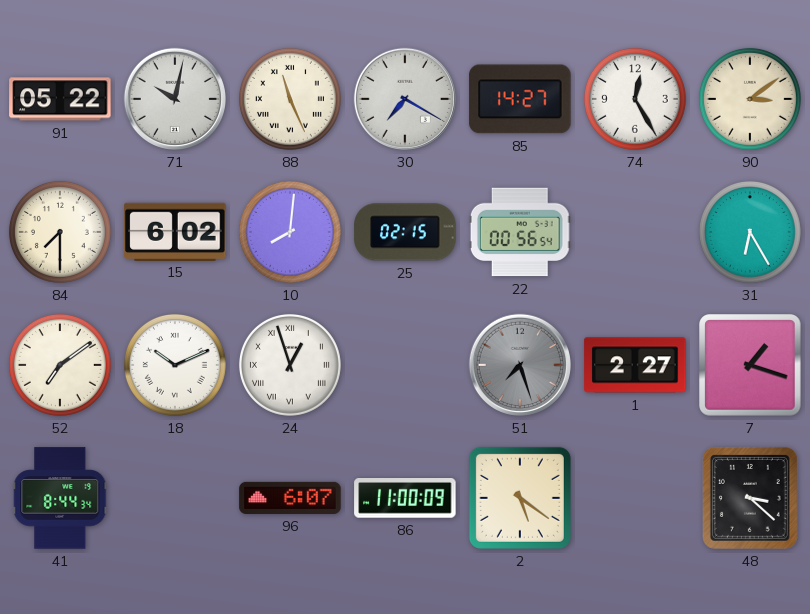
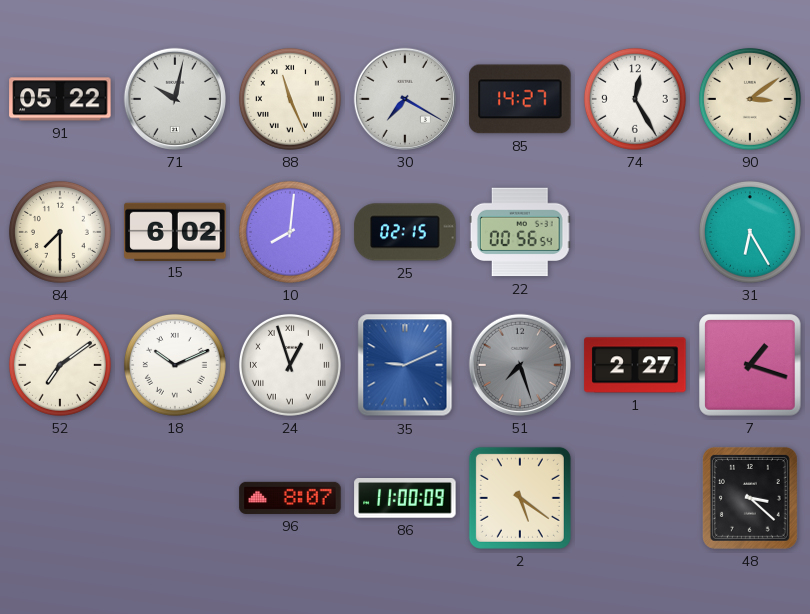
35: none -> 9:11
41: 8:44 -> none
96: 6:07 -> 8:07
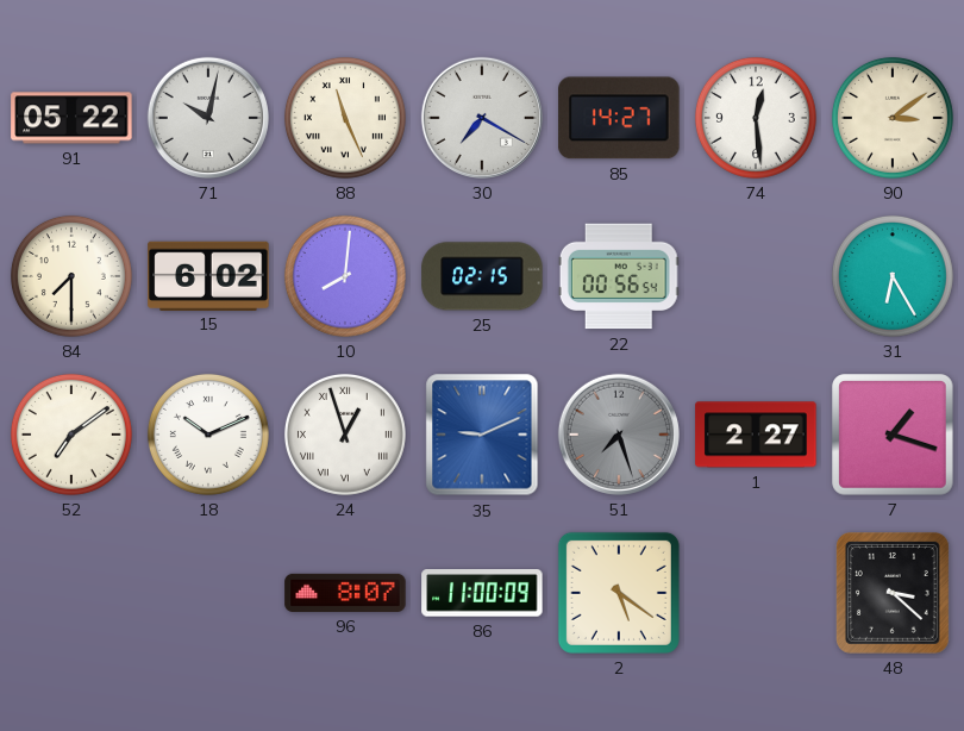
74: 12:25 -> 12:29
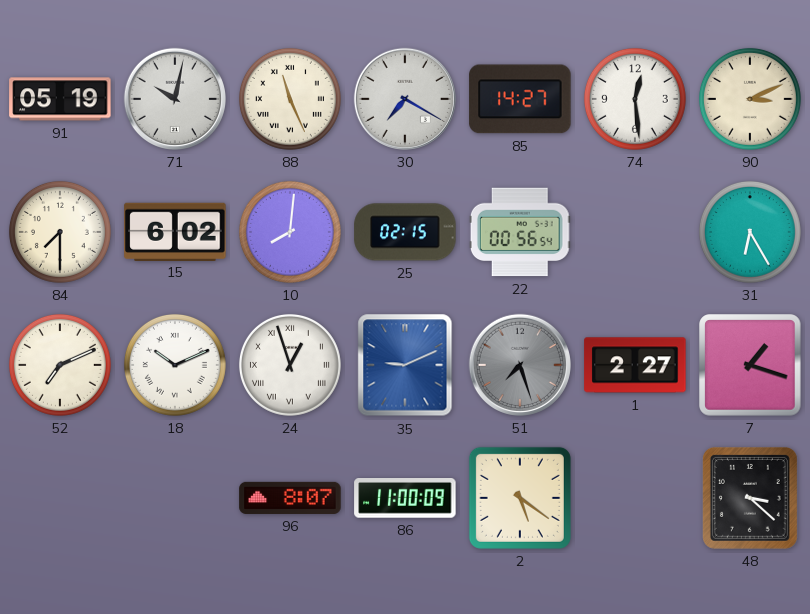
91: 05:22 -> 05:19
90: 3:09 -> 3:11
52: 7:09 -> 7:11
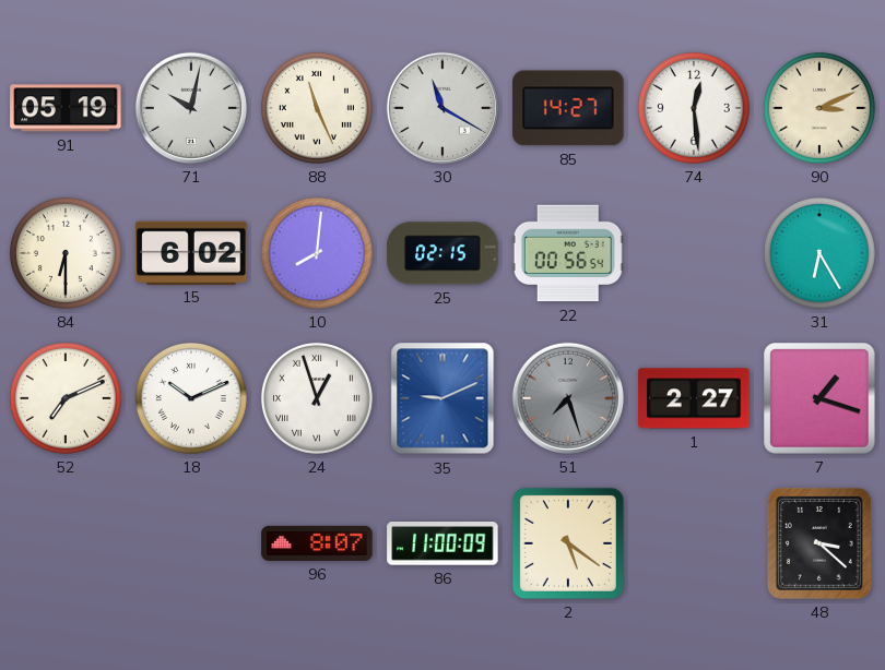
30: 7:20 -> 11:20
84: 7:30 -> 6:30
